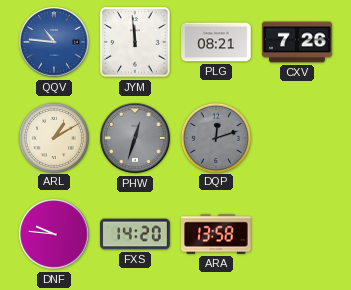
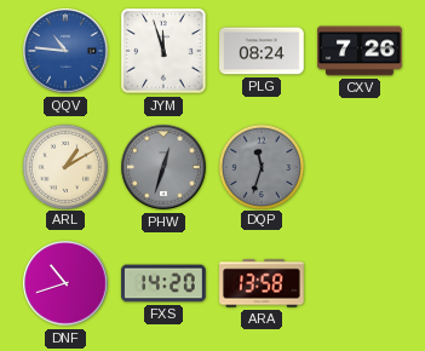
JYM: 11:59 -> 11:57
PLG: 08:21 -> 08:24
DQP: 12:12 -> 11:33
DNF: 9:46 -> 10:42
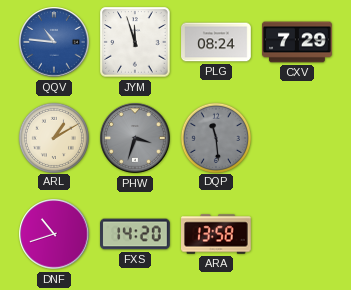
CXV: 7:26 -> 7:29
PHW: 12:33 -> 3:33
DQP: 11:33 -> 11:29
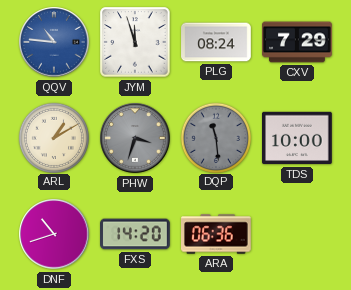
TDS: none -> 10:00
ARA: 13:58 -> 06:36
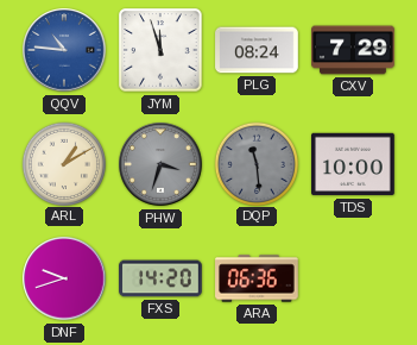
DNF: 10:42 -> 9:42
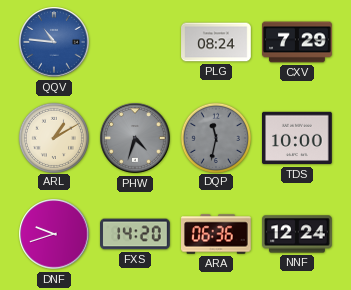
JYM: 11:57 -> none
PHW: 3:33 -> 4:33
DQP: 11:29 -> 11:32
NNF: none -> 12:24
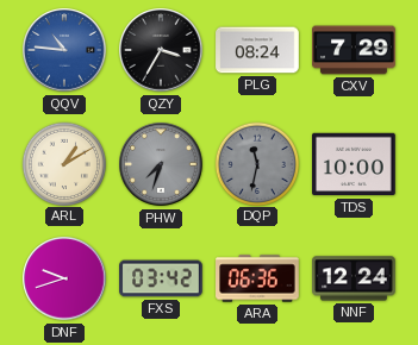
QZY: none -> 3:35
PHW: 4:33 -> 7:33
FXS: 14:20 -> 03:42
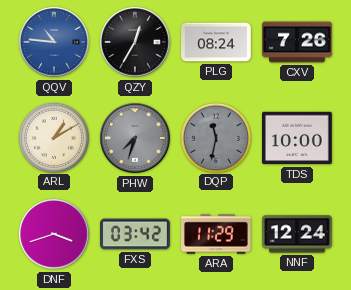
QZY: 3:35 -> 12:35
CXV: 7:29 -> 7:26
DNF: 9:42 -> 3:42
ARA: 06:36 -> 11:29
